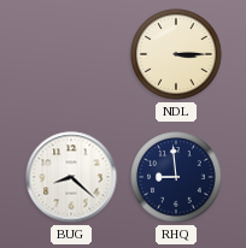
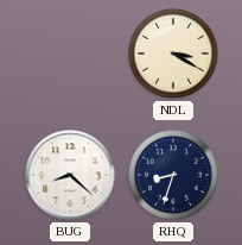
NDL: 3:15 -> 3:20
RHQ: 8:59 -> 8:33
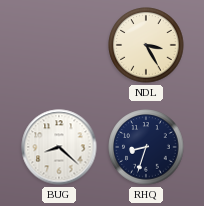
NDL: 3:20 -> 3:25
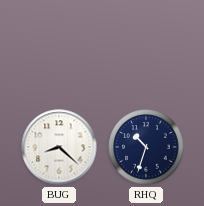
NDL: 3:25 -> none
RHQ: 8:33 -> 10:33
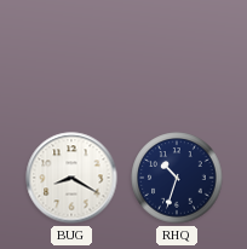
BUG: 8:22 -> 8:20
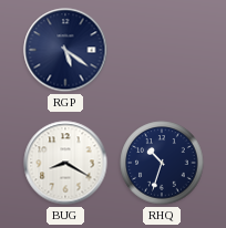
RGP: none -> 5:21
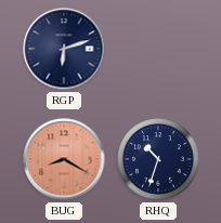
RGP: 5:21 -> 6:12
BUG dial: white -> salmon
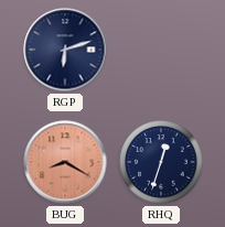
RHQ: 10:33 -> 12:33
